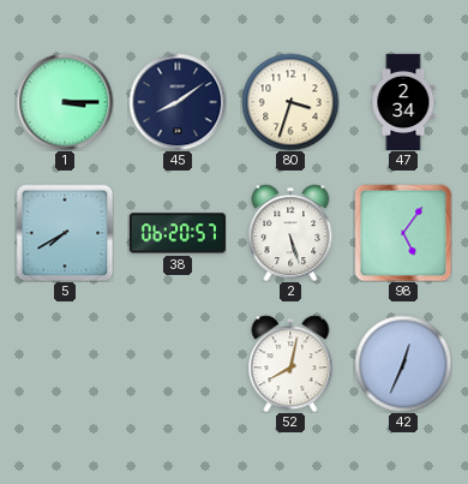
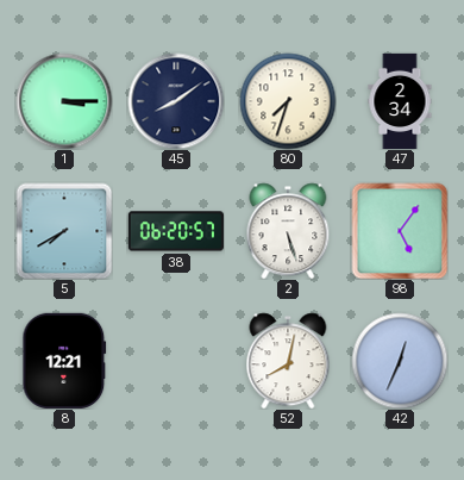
80: 3:33 -> 7:33
8: none -> 12:21
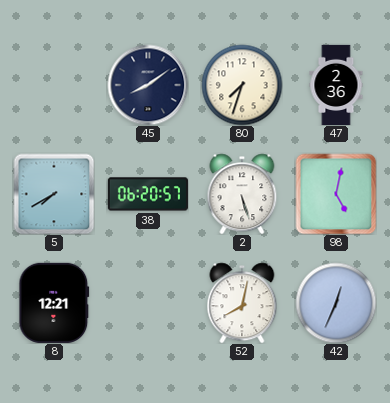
1: 3:15 -> none
47: 2:34 -> 2:36
98: 5:06 -> 5:02
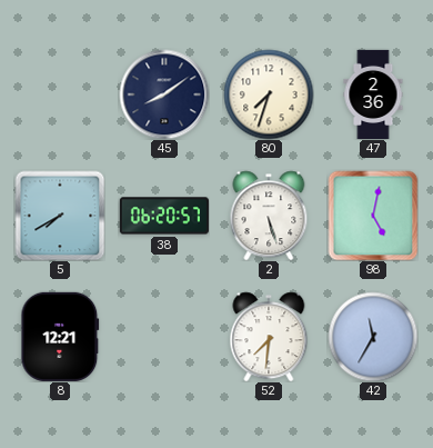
52: 8:02 -> 7:31
42: 12:34 -> 11:35
